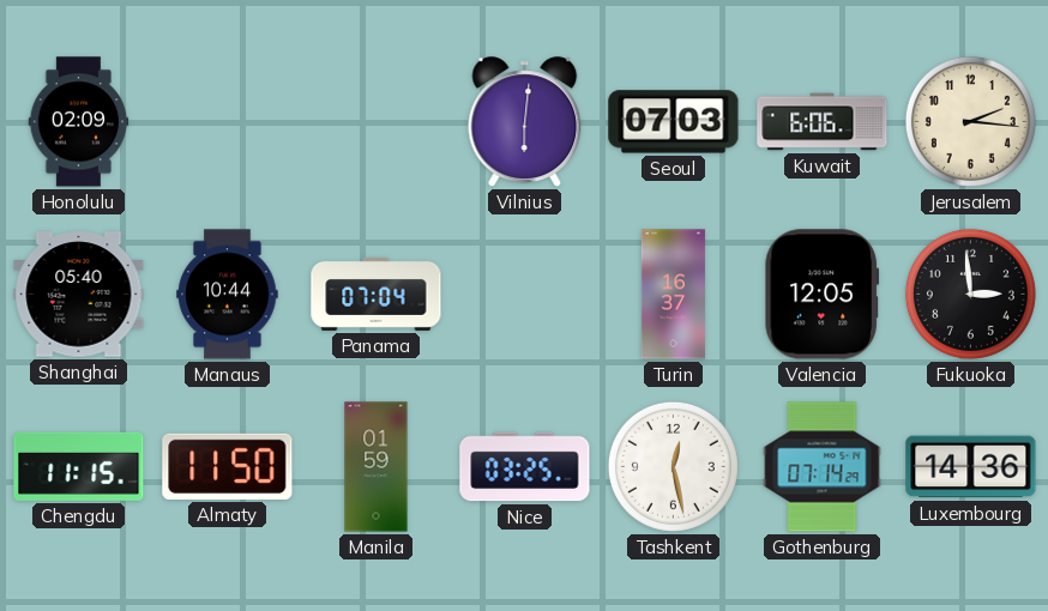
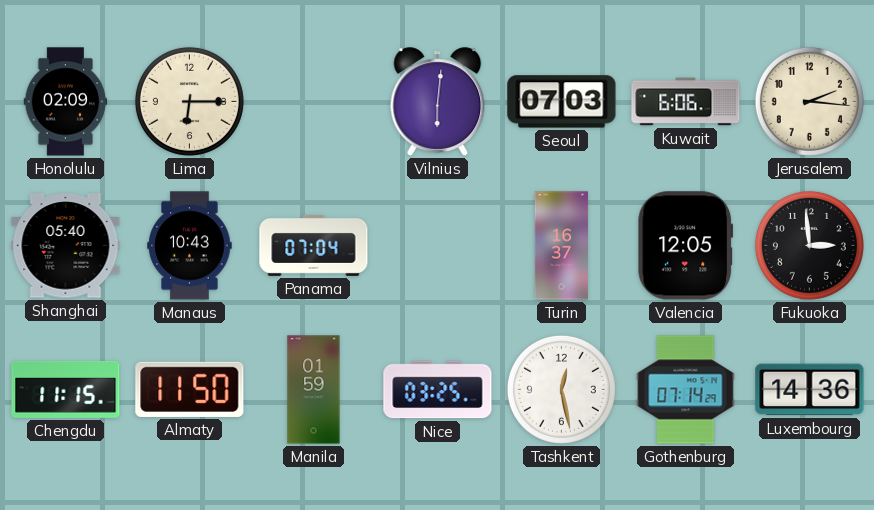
Lima: none -> 6:15
Manaus: 10:44 -> 10:43
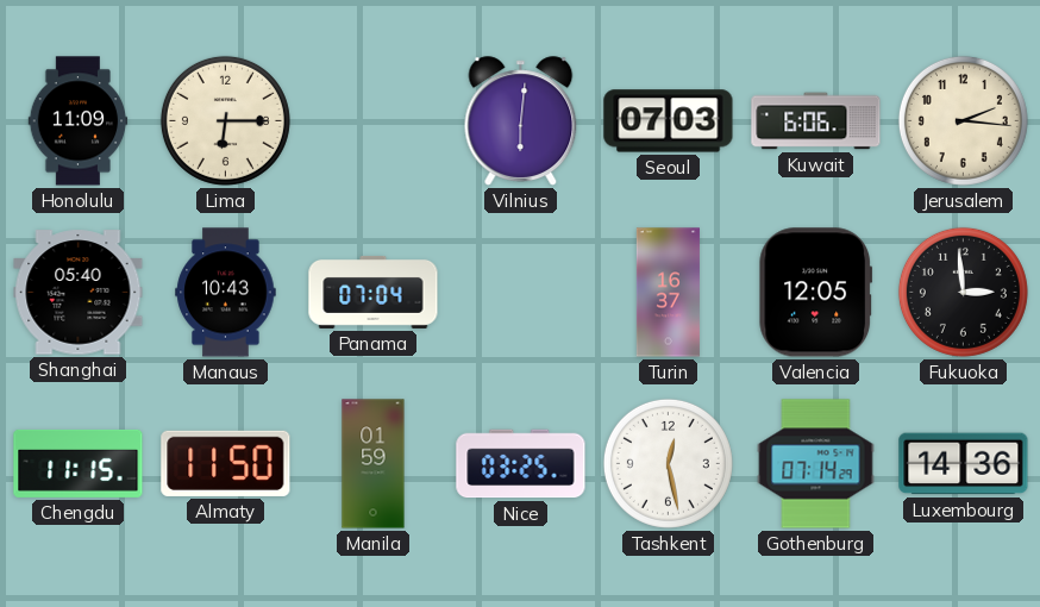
Honolulu: 02:09 -> 11:09
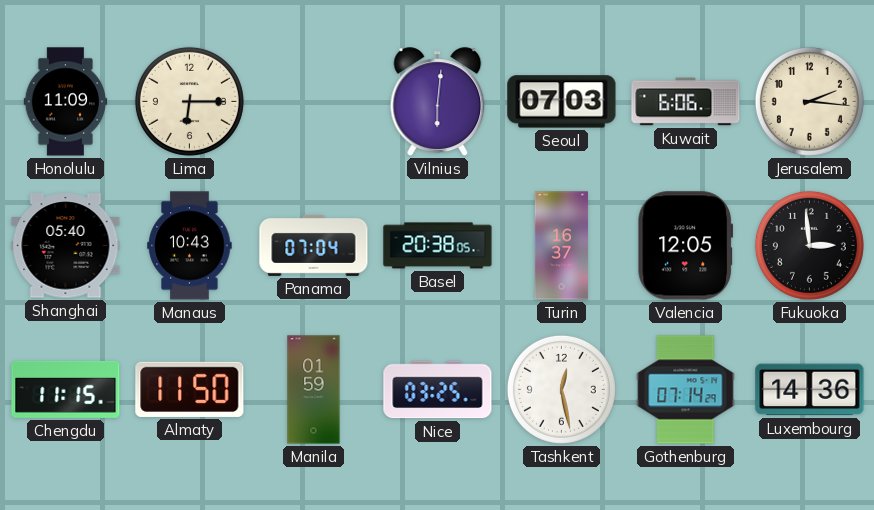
Basel: none -> 20:38
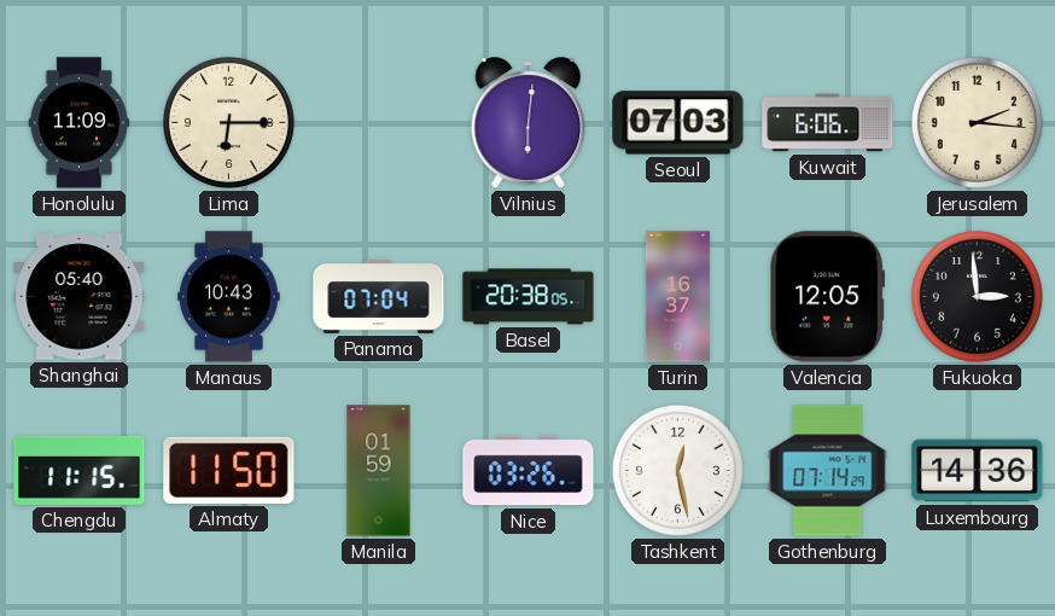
Nice: 03:25 -> 03:26
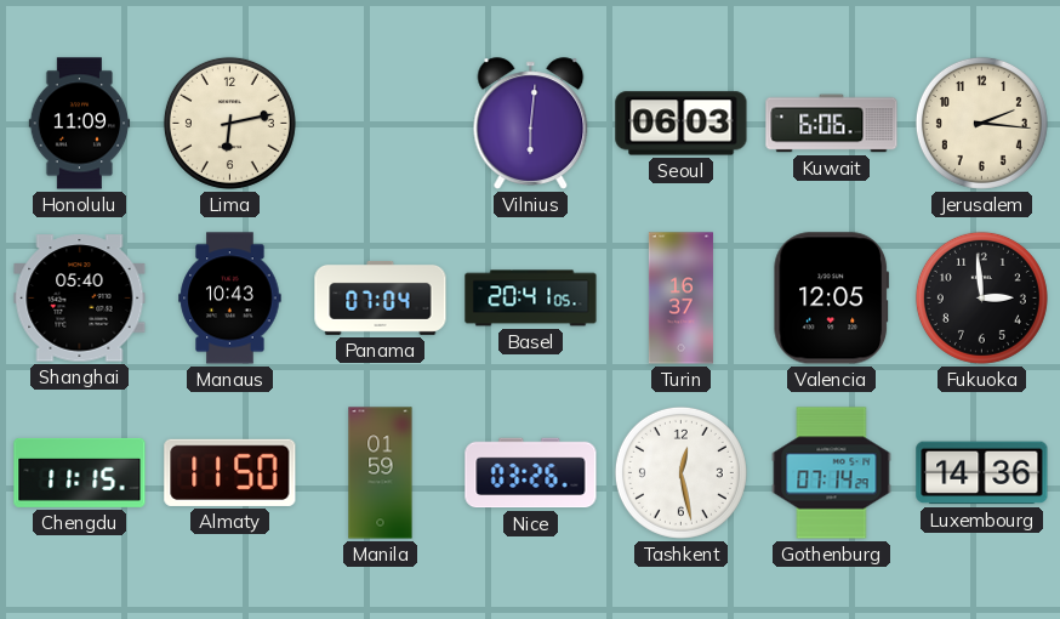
Lima: 6:15 -> 6:13
Seoul: 07:03 -> 06:03
Basel: 20:38 -> 20:41
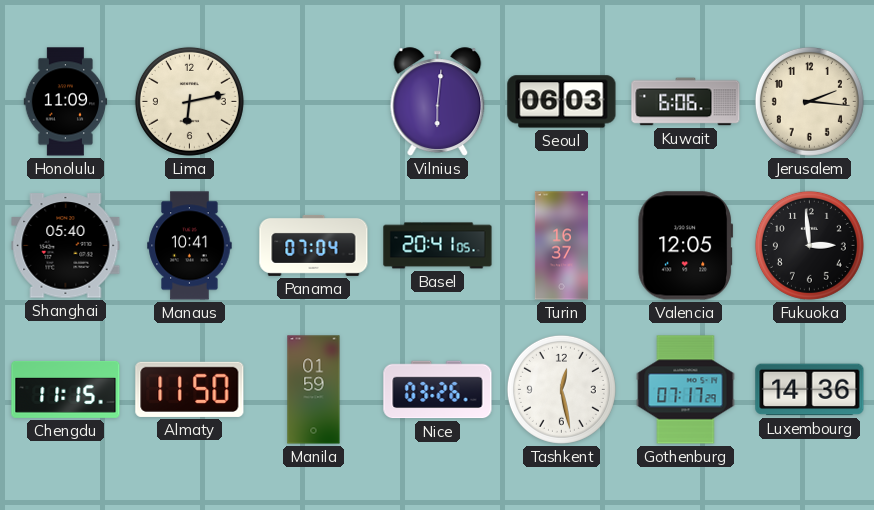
Manaus: 10:43 -> 10:41
Gothenburg: 07:14 -> 07:17
